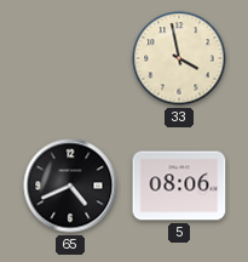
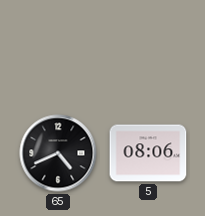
33: 3:58 -> none
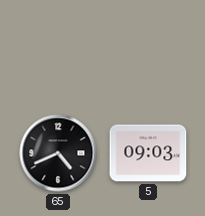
5: 08:06 -> 09:03
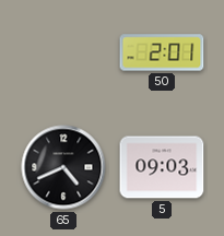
50: none -> 2:01
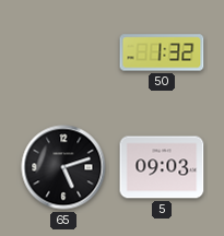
50: 2:01 -> 1:32
65: 4:41 -> 5:12
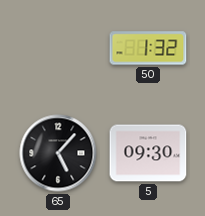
65: 5:12 -> 5:07
5: 09:03 -> 09:30
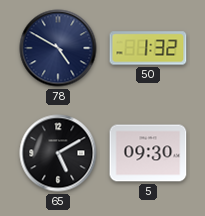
78: none -> 4:50
65: 5:07 -> 5:10
